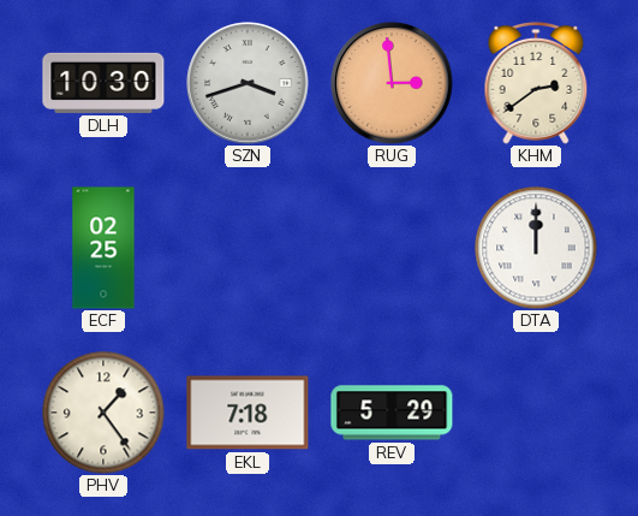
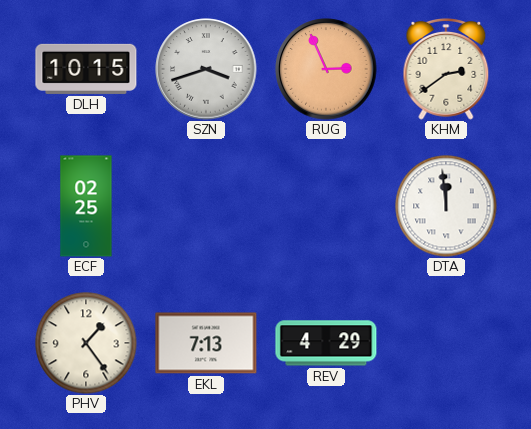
DLH: 10:30 -> 10:15
RUG: 2:59 -> 2:56
DTA: 12:00 -> 11:59
EKL: 7:18 -> 7:13
REV: 5:29 -> 4:29
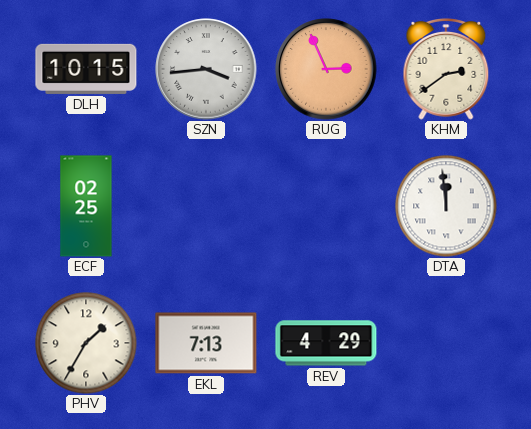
SZN: 3:42 -> 3:44
PHV: 1:24 -> 1:35
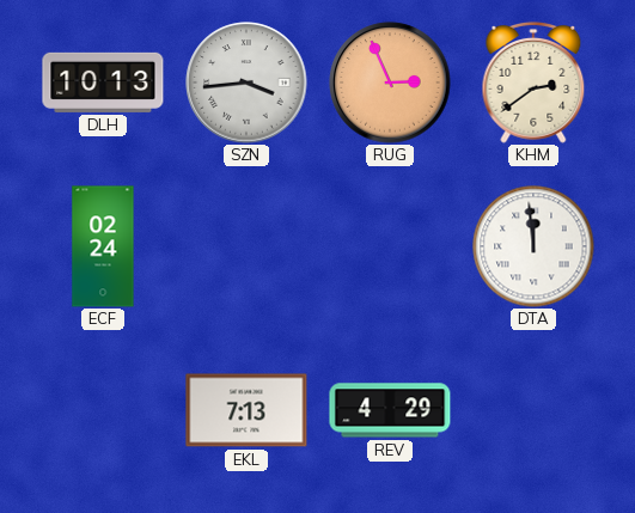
DLH: 10:15 -> 10:13
ECF: 02:25 -> 02:24
PHV: 1:35 -> none
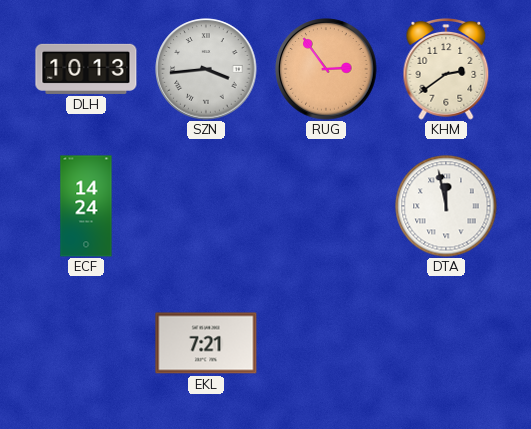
RUG: 2:56 -> 2:54
ECF: 02:24 -> 14:24
DTA: 11:59 -> 11:58
EKL: 7:13 -> 7:21
REV: 4:29 -> none
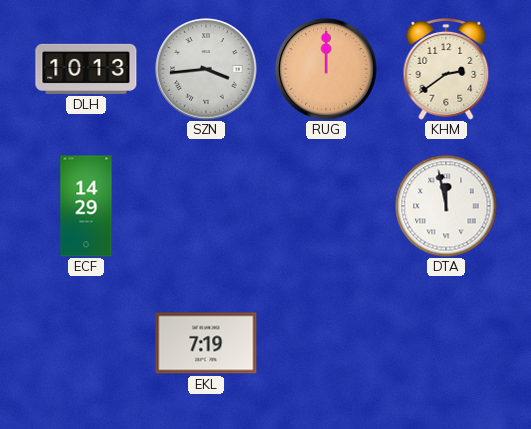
RUG: 2:54 -> 12:00
ECF: 14:24 -> 14:29
EKL: 7:21 -> 7:19
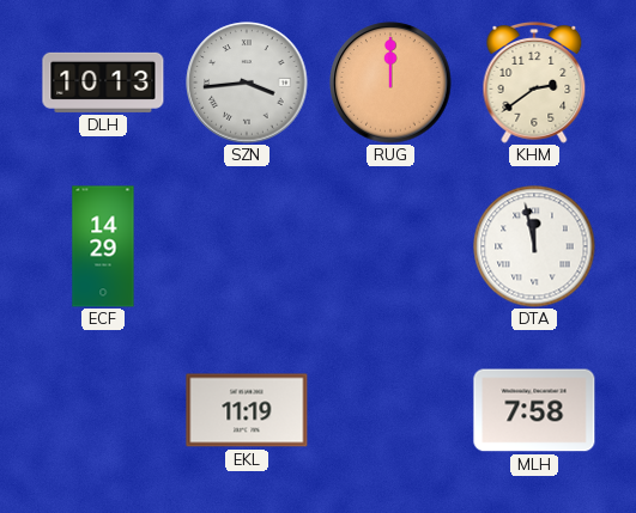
EKL: 7:19 -> 11:19
MLH: none -> 7:58
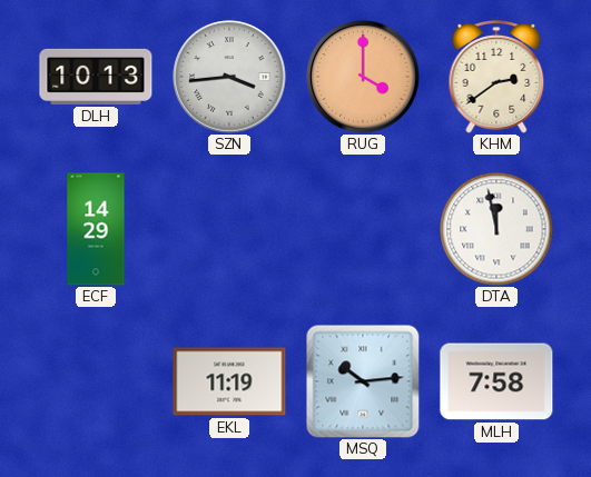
RUG: 12:00 -> 4:00
MSQ: none -> 10:14
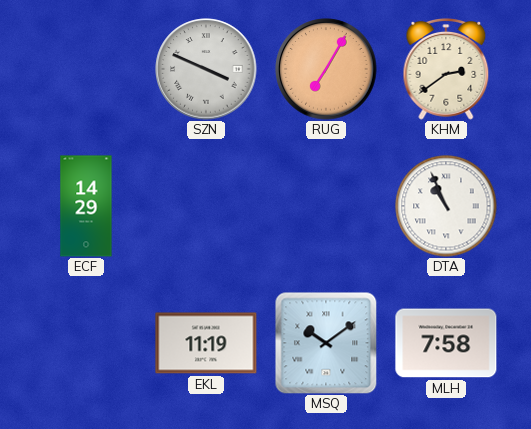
DLH: 10:13 -> none
SZN: 3:44 -> 3:49
RUG: 4:00 -> 7:05
DTA: 11:58 -> 10:56
MSQ: 10:14 -> 10:09
